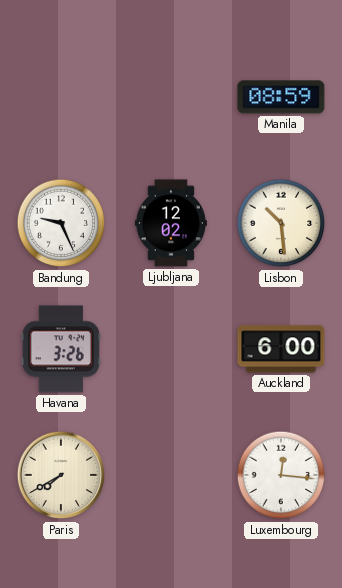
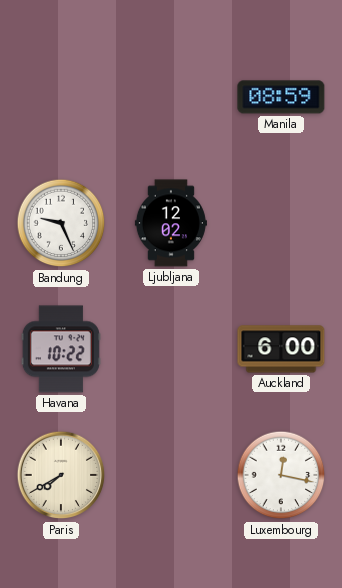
Lisbon: 10:29 -> none
Havana: 3:26 -> 10:22
Luxembourg: 12:16 -> 12:17
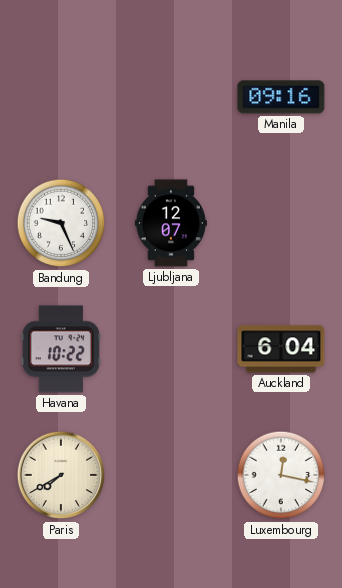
Manila: 08:59 -> 09:16
Ljubljana: 12:02 -> 12:07
Auckland: 6:00 -> 6:04
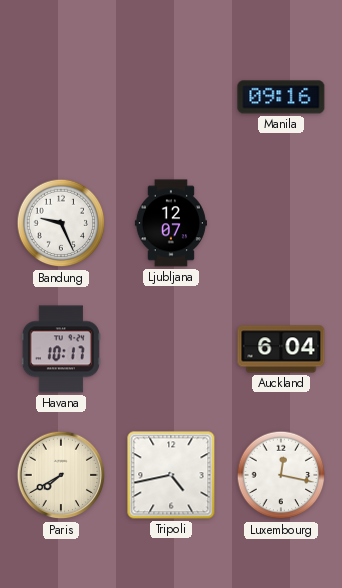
Havana: 10:22 -> 10:17
Tripoli: none -> 4:43
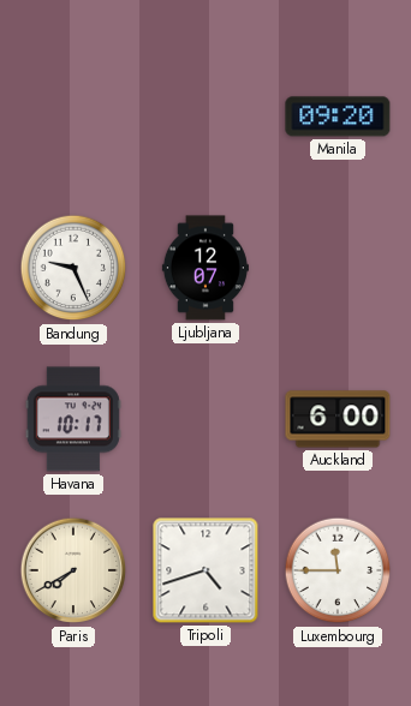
Manila: 09:16 -> 09:20
Auckland: 6:04 -> 6:00
Tripoli: 4:43 -> 4:42
Luxembourg: 12:17 -> 11:45
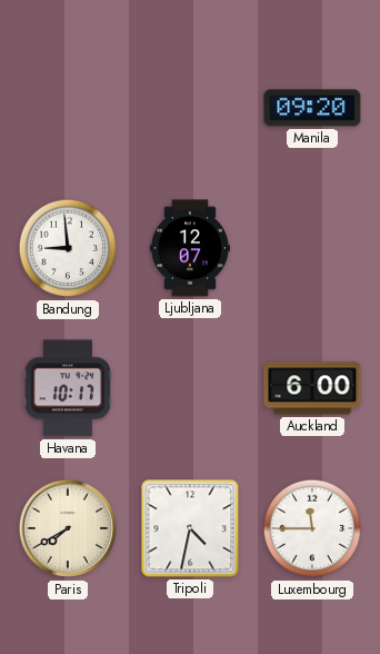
Bandung: 9:26 -> 8:59
Tripoli: 4:42 -> 4:32
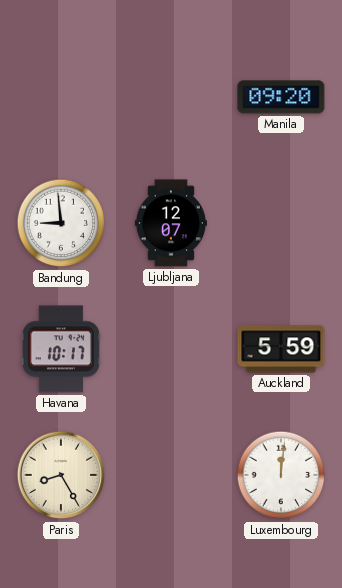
Auckland: 6:00 -> 5:59
Paris: 7:40 -> 8:25
Tripoli: 4:32 -> none
Luxembourg: 11:45 -> 12:01
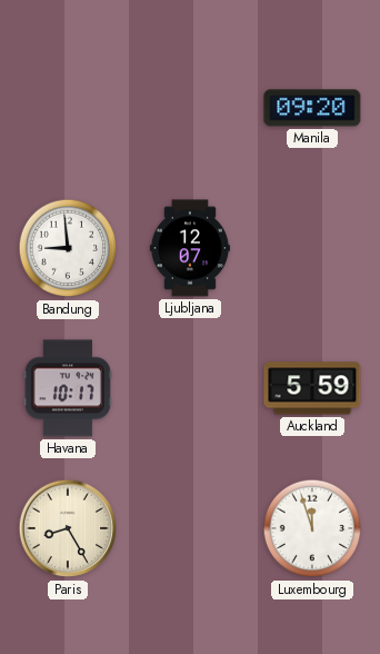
Luxembourg: 12:01 -> 11:57
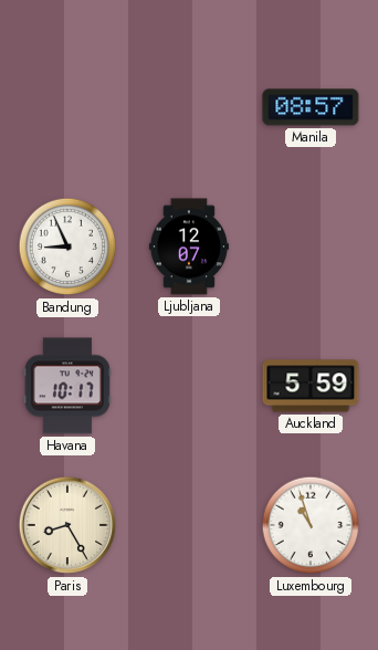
Manila: 09:20 -> 08:57
Bandung: 8:59 -> 8:56
Luxembourg: 11:57 -> 10:57
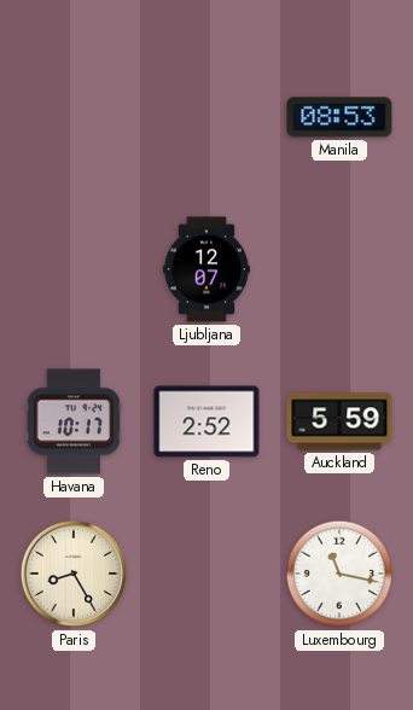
Manila: 08:57 -> 08:53
Bandung: 8:56 -> none
Reno: none -> 2:52
Luxembourg: 10:57 -> 11:17
